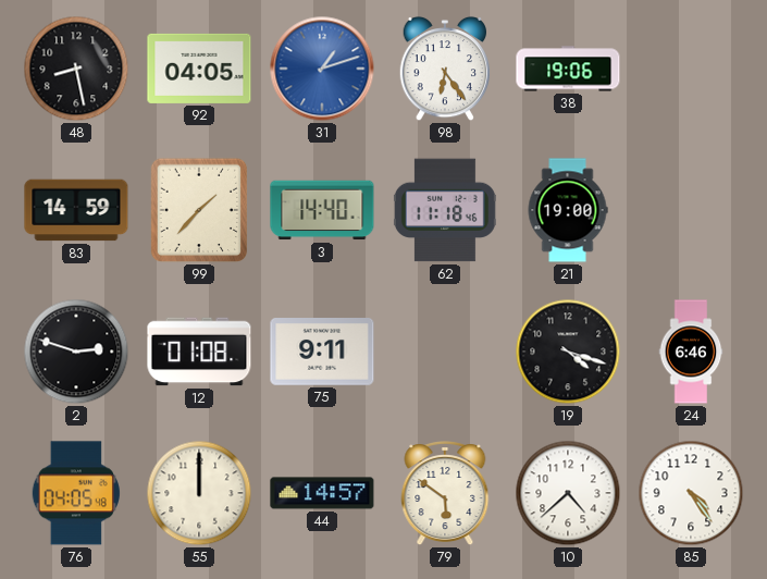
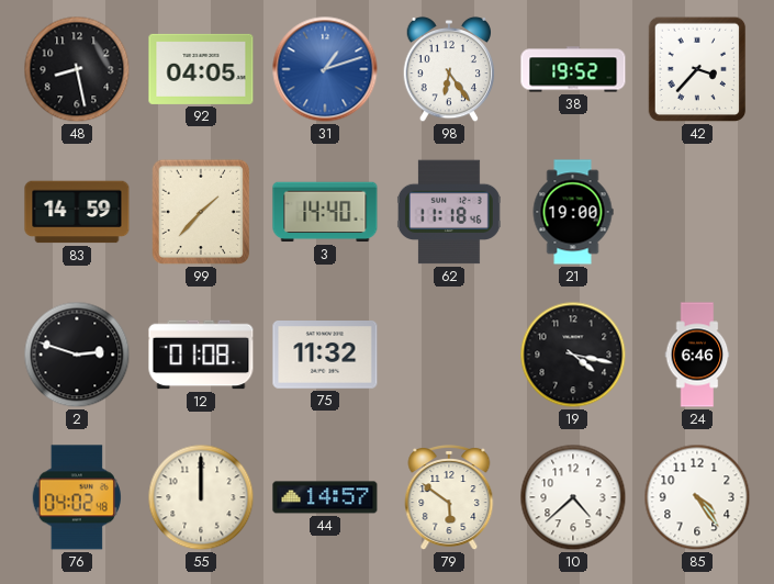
38: 19:06 -> 19:52
42: none -> 3:37
75: 9:11 -> 11:32
19: 4:18 -> 4:17
76: 04:05 -> 04:02
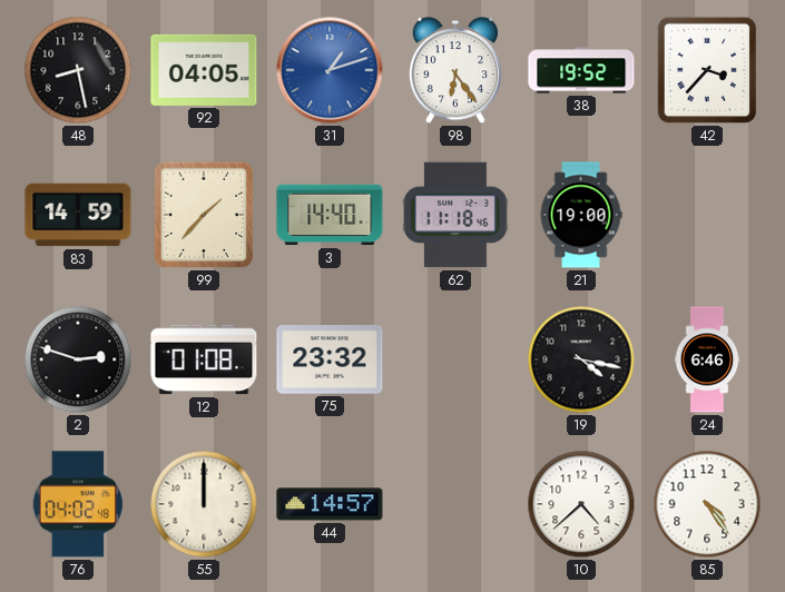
75: 11:32 -> 23:32
79: 5:51 -> none
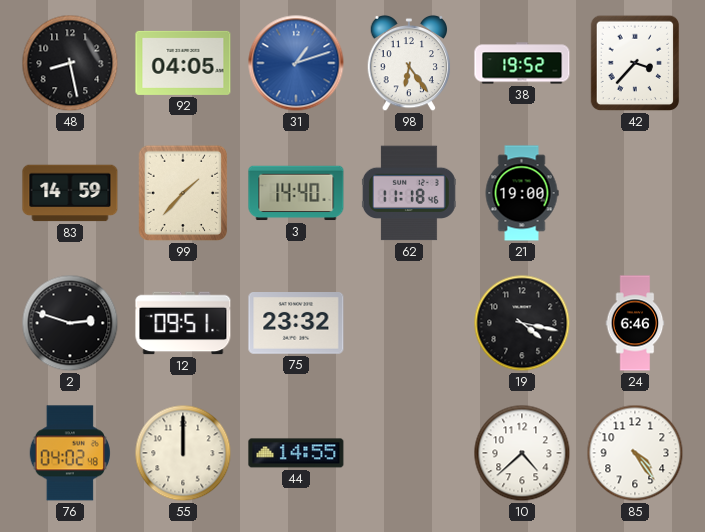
12: 01:08 -> 09:51
44: 14:57 -> 14:55
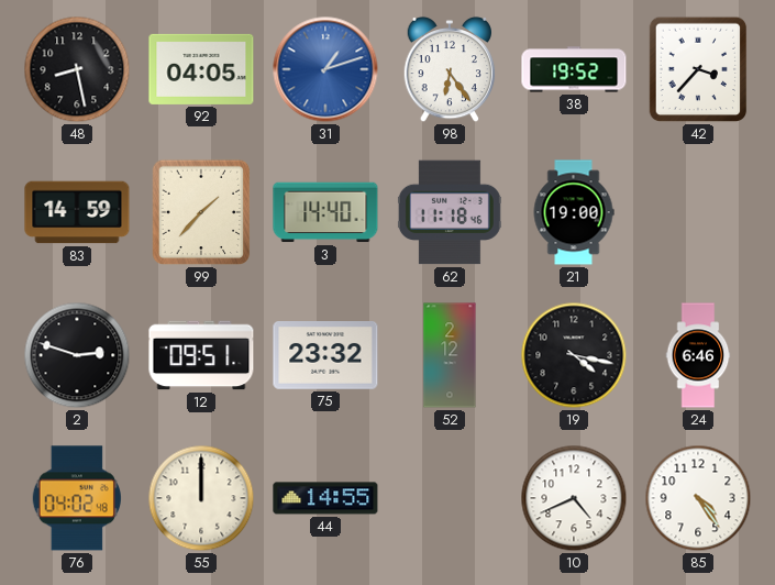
52: none -> 2:12
10: 4:38 -> 4:41
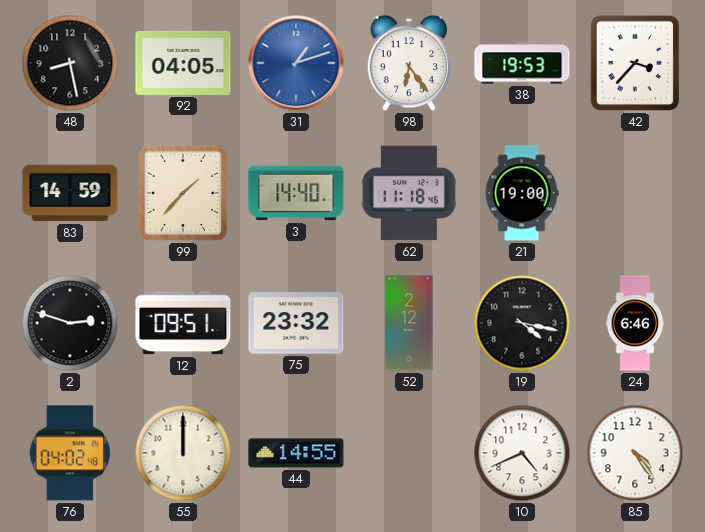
38: 19:52 -> 19:53
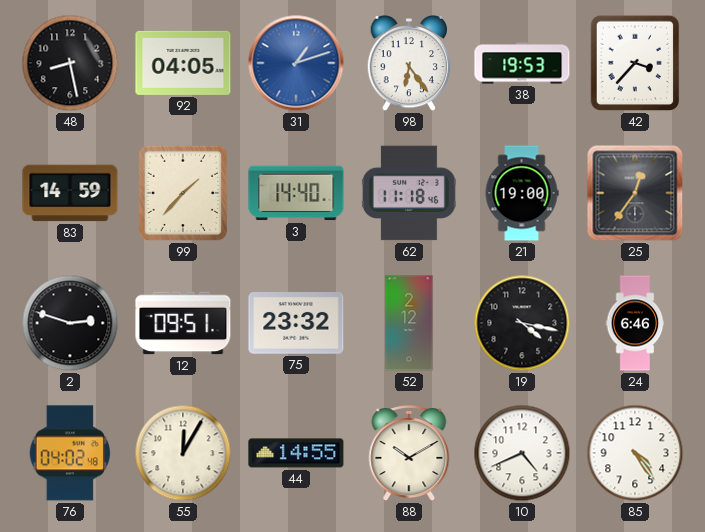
25: none -> 12:36
55: 12:00 -> 12:05
88: none -> 10:10
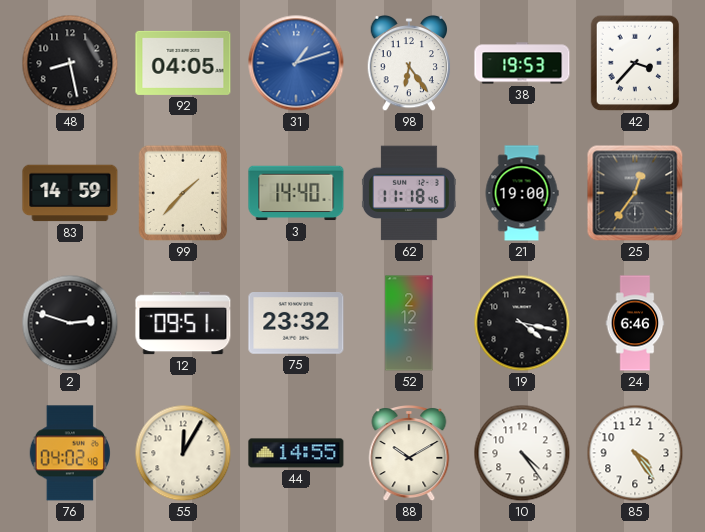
10: 4:41 -> 4:24
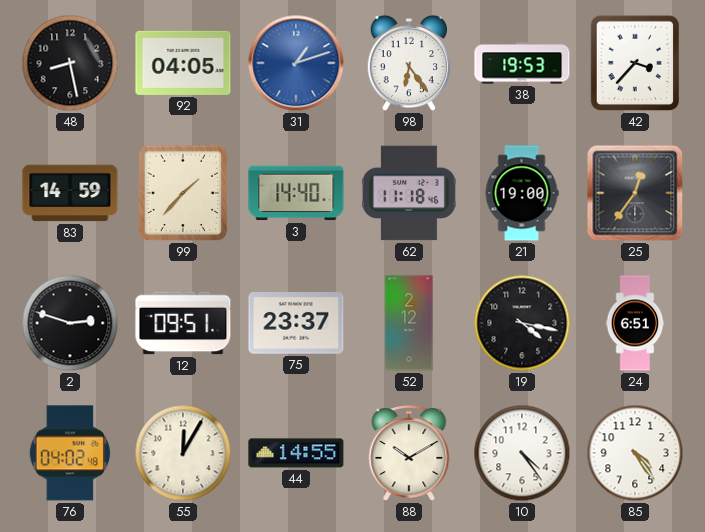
75: 23:32 -> 23:37
24: 6:46 -> 6:51
